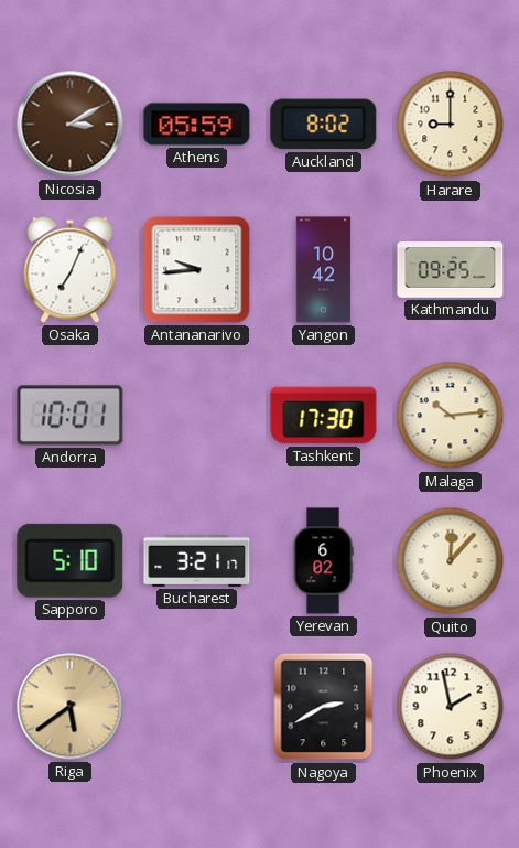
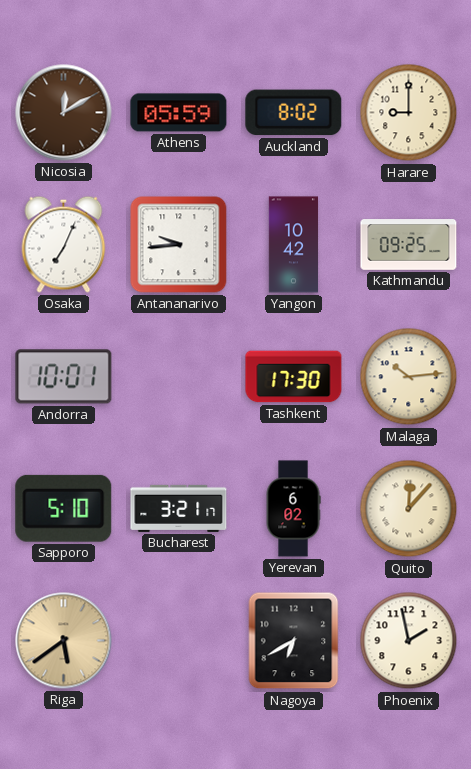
Nicosia: 3:10 -> 12:10
Nagoya: 2:40 -> 6:40
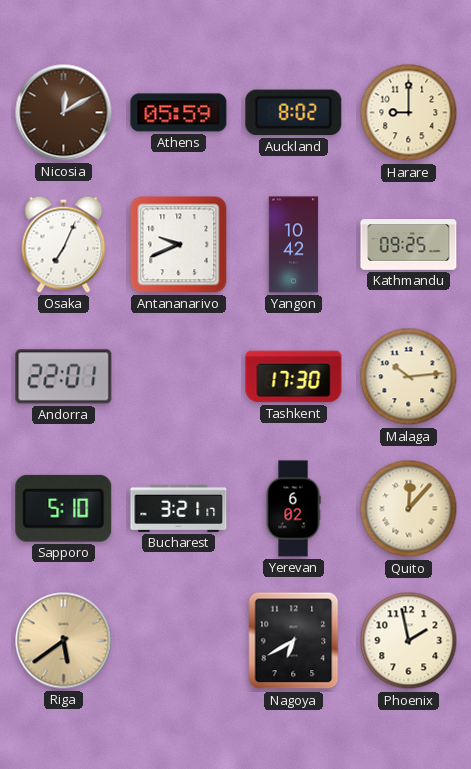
Antananarivo: 9:44 -> 9:41
Andorra: 10:01 -> 22:01
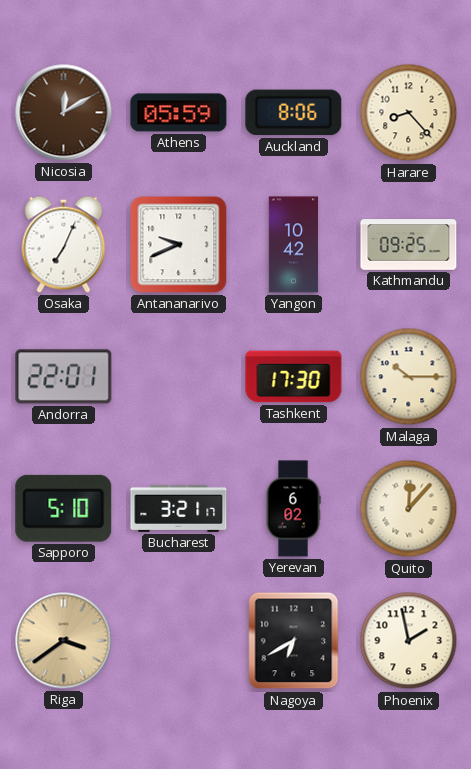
Auckland: 8:02 -> 8:06
Harare: 9:00 -> 8:23
Malaga: 10:14 -> 10:15
Riga: 5:39 -> 3:39
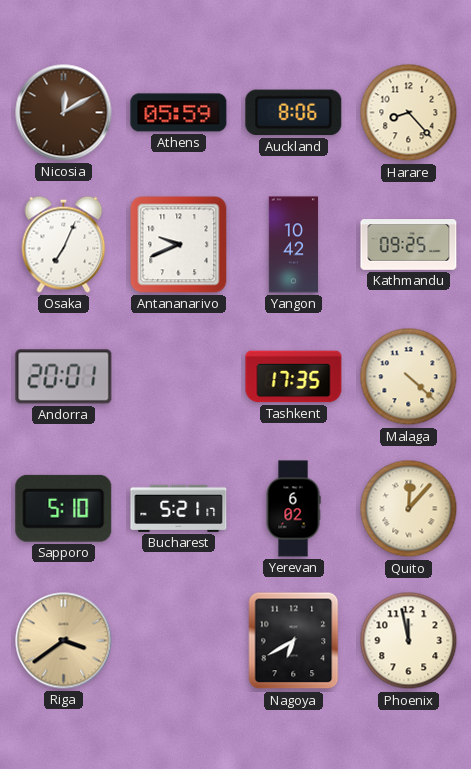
Andorra: 22:01 -> 20:01
Tashkent: 17:30 -> 17:35
Malaga: 10:15 -> 4:22
Bucharest: 3:21 -> 5:21
Phoenix: 1:58 -> 11:58
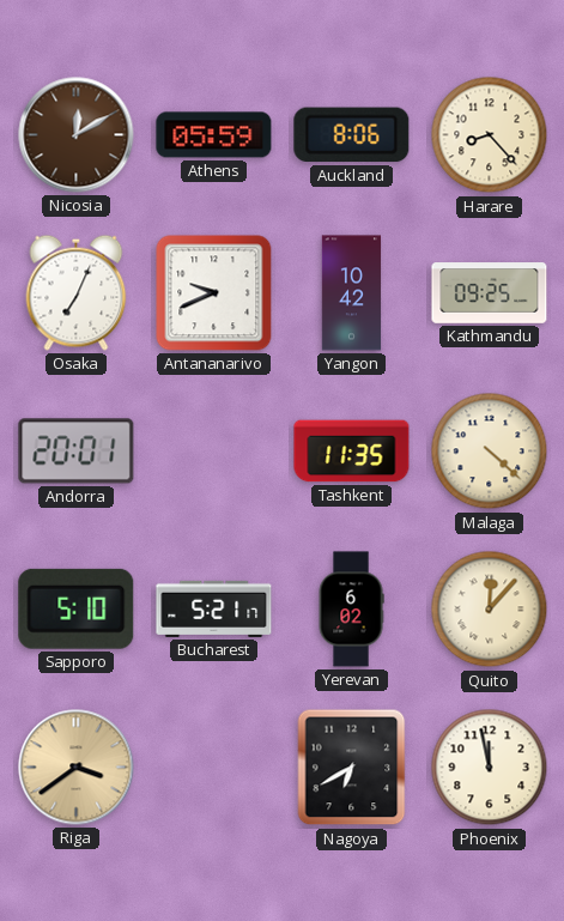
Tashkent: 17:35 -> 11:35
